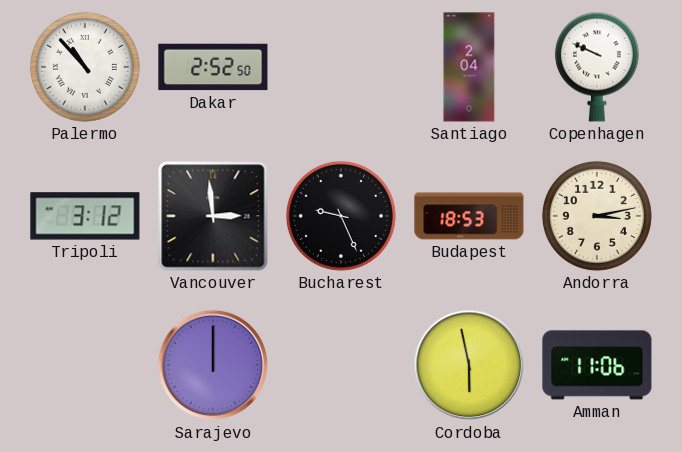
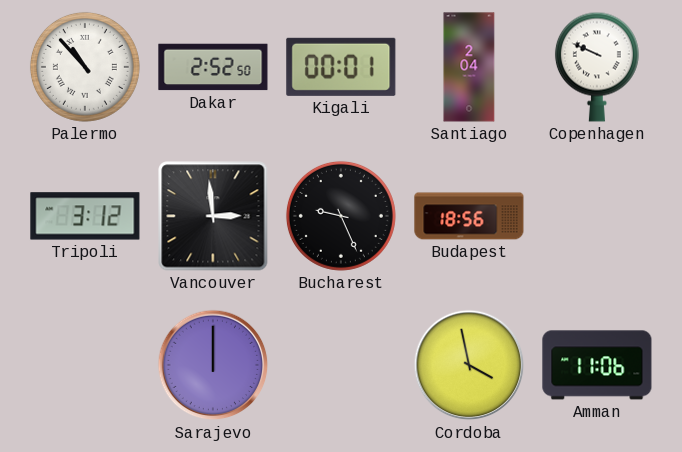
Kigali: none -> 00:01
Budapest: 18:53 -> 18:56
Andorra: 3:13 -> none
Cordoba: 5:58 -> 3:58
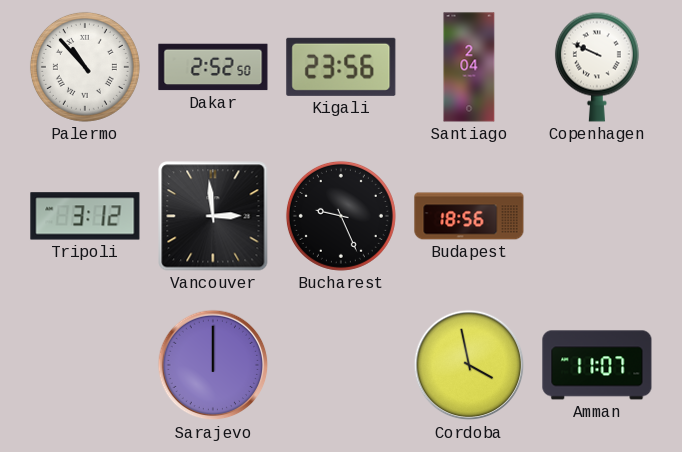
Kigali: 00:01 -> 23:56
Amman: 11:06 -> 11:07
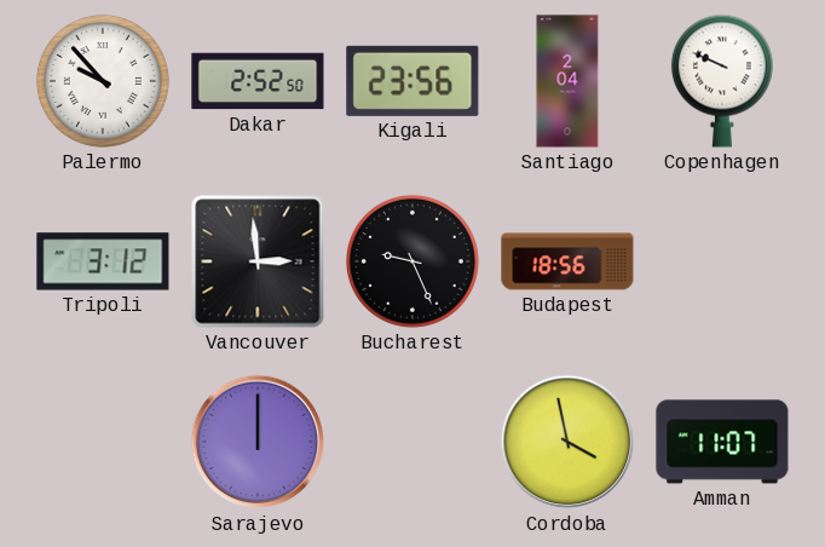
Palermo: 10:53 -> 9:53
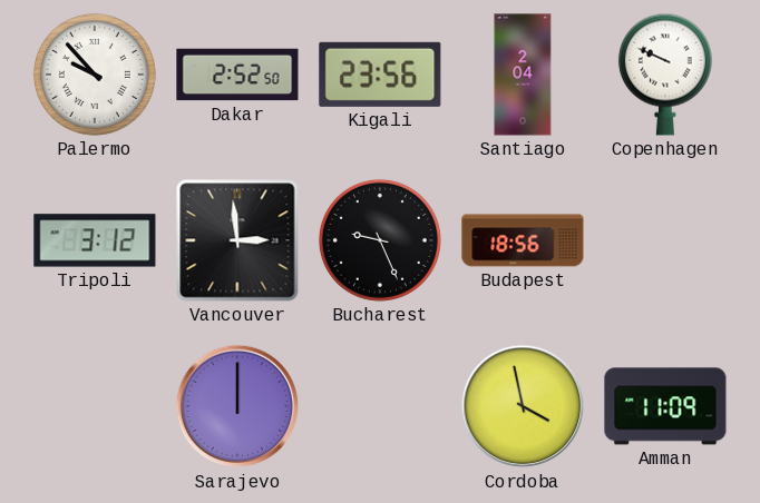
Amman: 11:07 -> 11:09
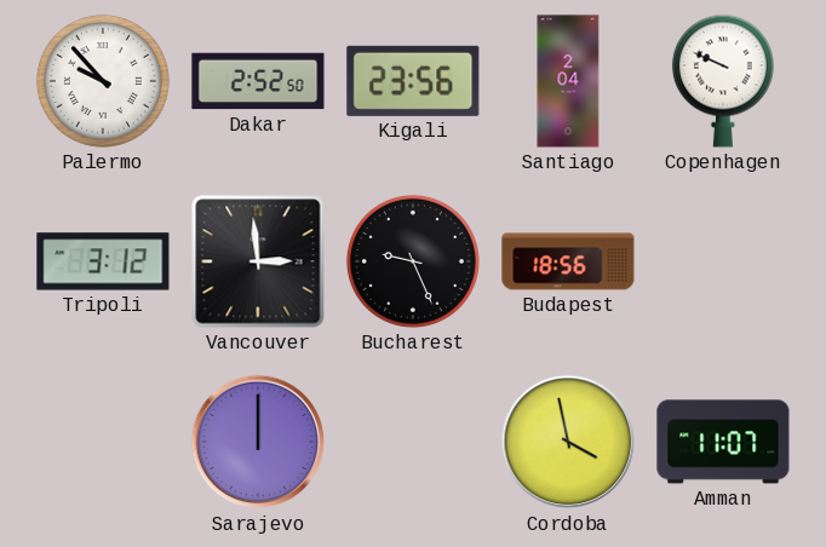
Amman: 11:09 -> 11:07
